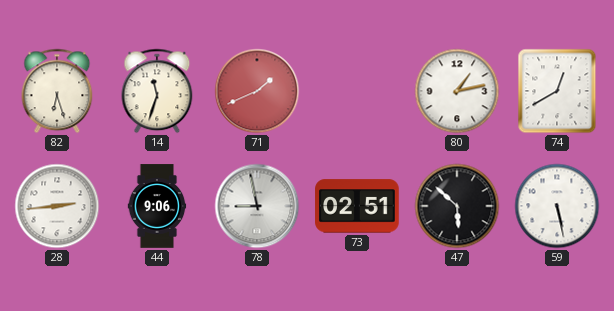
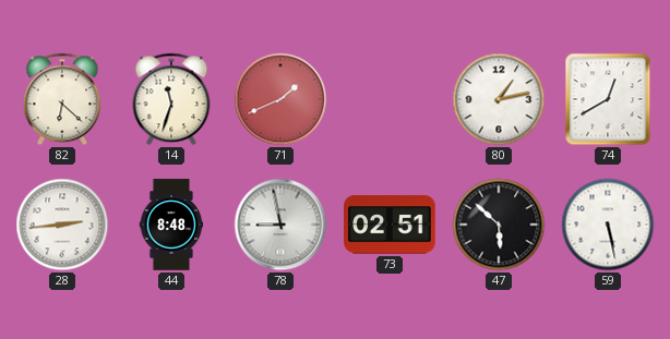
82: 6:27 -> 6:22
44: 9:06 -> 8:48
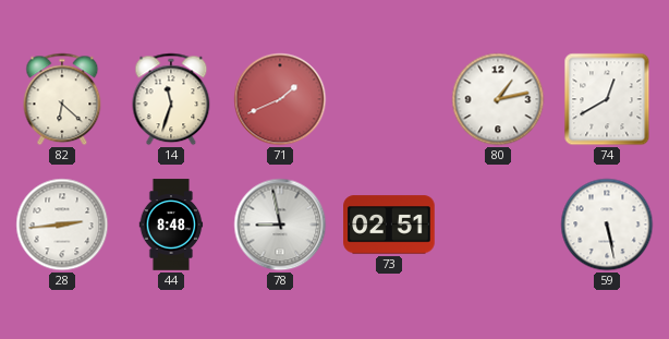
47: 5:52 -> none
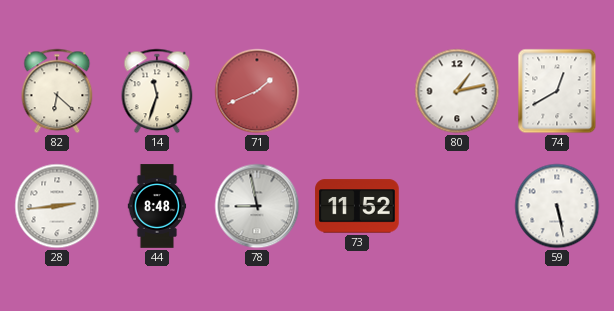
73: 02:51 -> 11:52
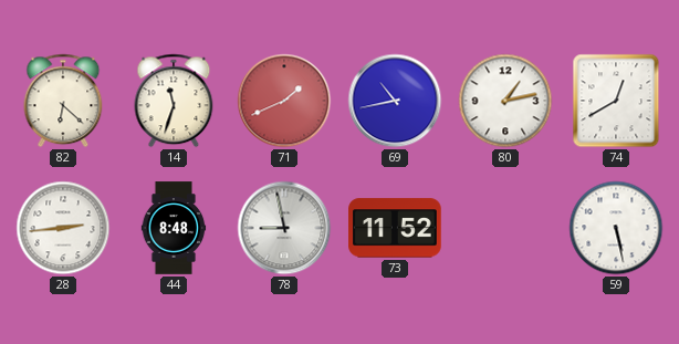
69: none -> 10:43
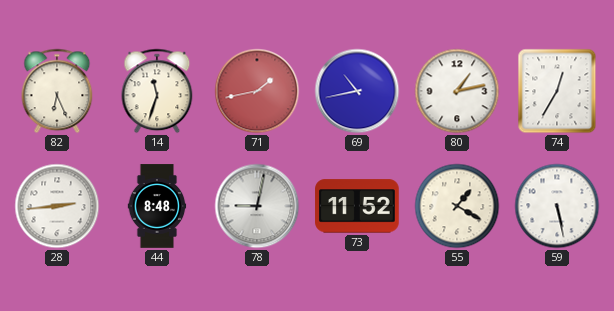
82: 6:22 -> 6:26
71: 1:41 -> 1:43
74: 12:40 -> 12:35
78: 8:58 -> 9:02
55: none -> 1:20
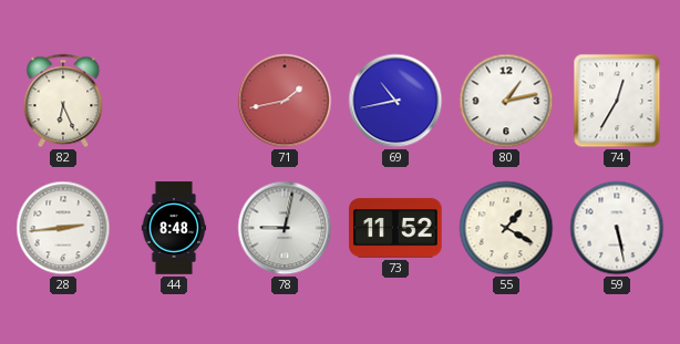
14: 11:33 -> none
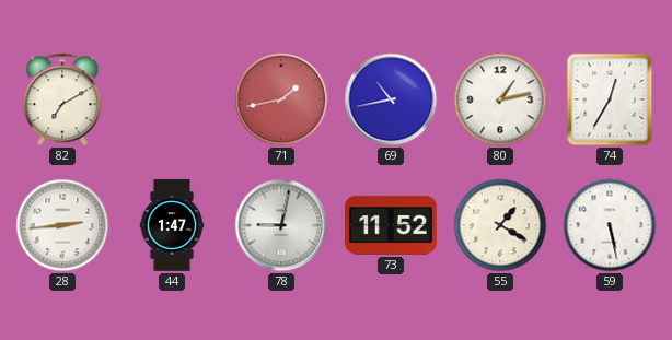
82: 6:26 -> 7:10
44: 8:48 -> 1:47
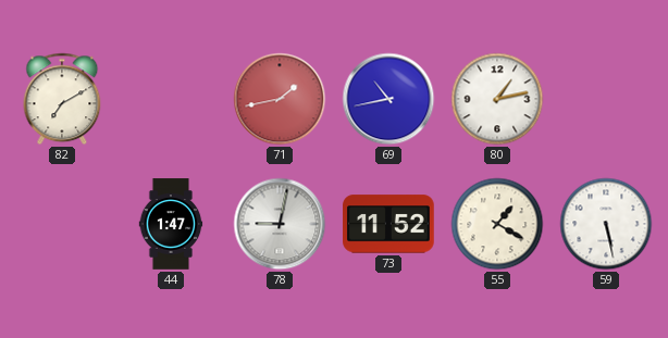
74: 12:35 -> none
28: 2:44 -> none
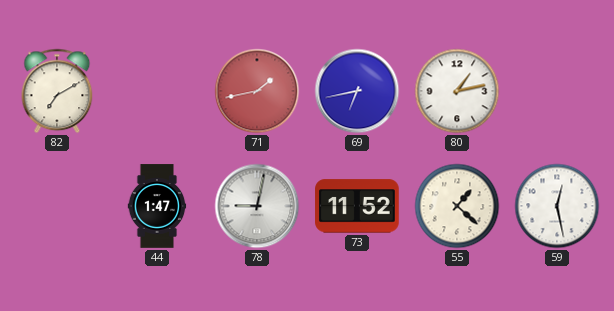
69: 10:43 -> 6:43
55: 1:20 -> 1:22
59: 5:28 -> 12:28
